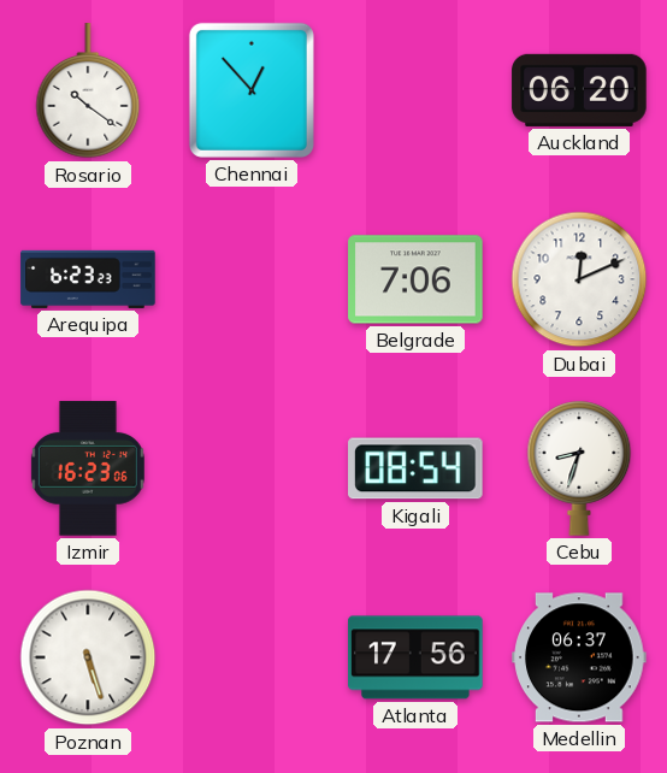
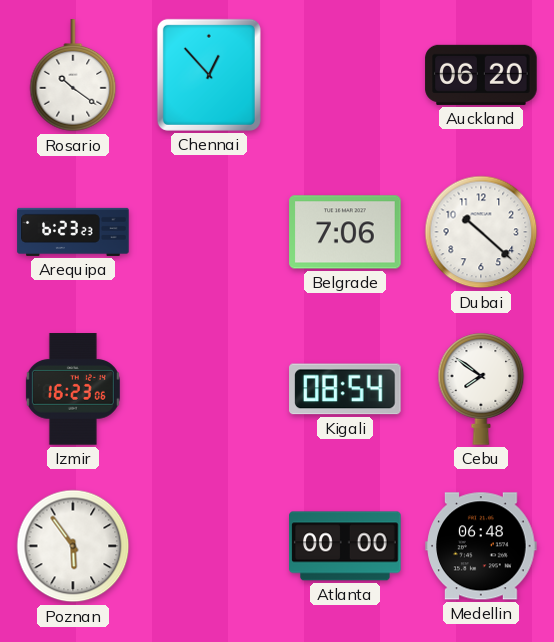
Dubai: 12:11 -> 10:22
Cebu: 8:33 -> 7:51
Poznan: 5:27 -> 5:54
Atlanta: 17:56 -> 00:00
Medellin: 06:37 -> 06:48
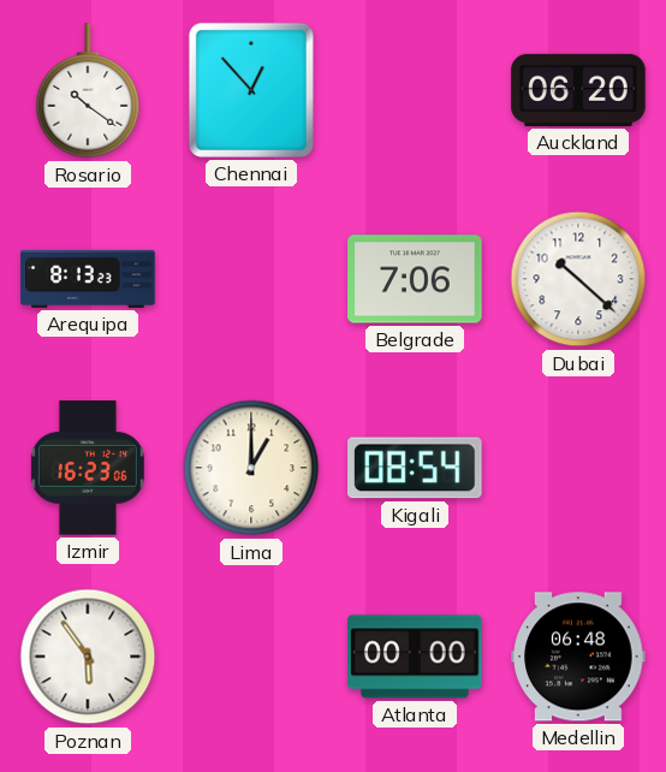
Arequipa: 6:23 -> 8:13
Lima: none -> 1:00
Cebu: 7:51 -> none
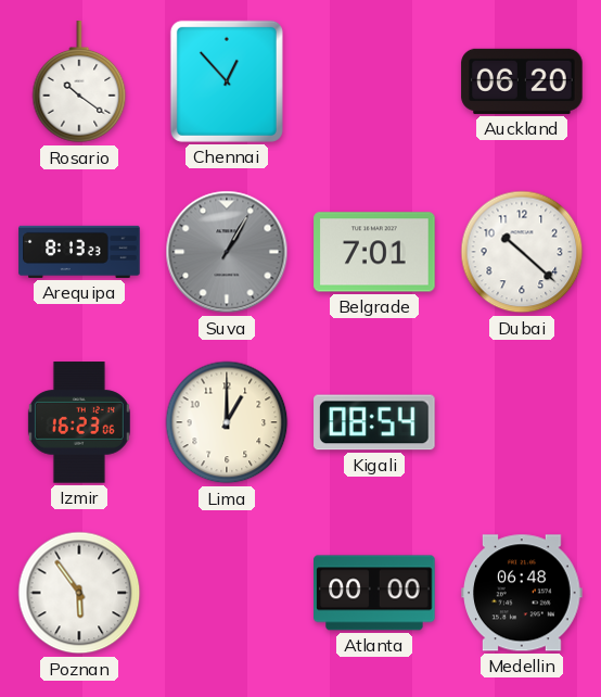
Suva: none -> 1:05
Belgrade: 7:06 -> 7:01
